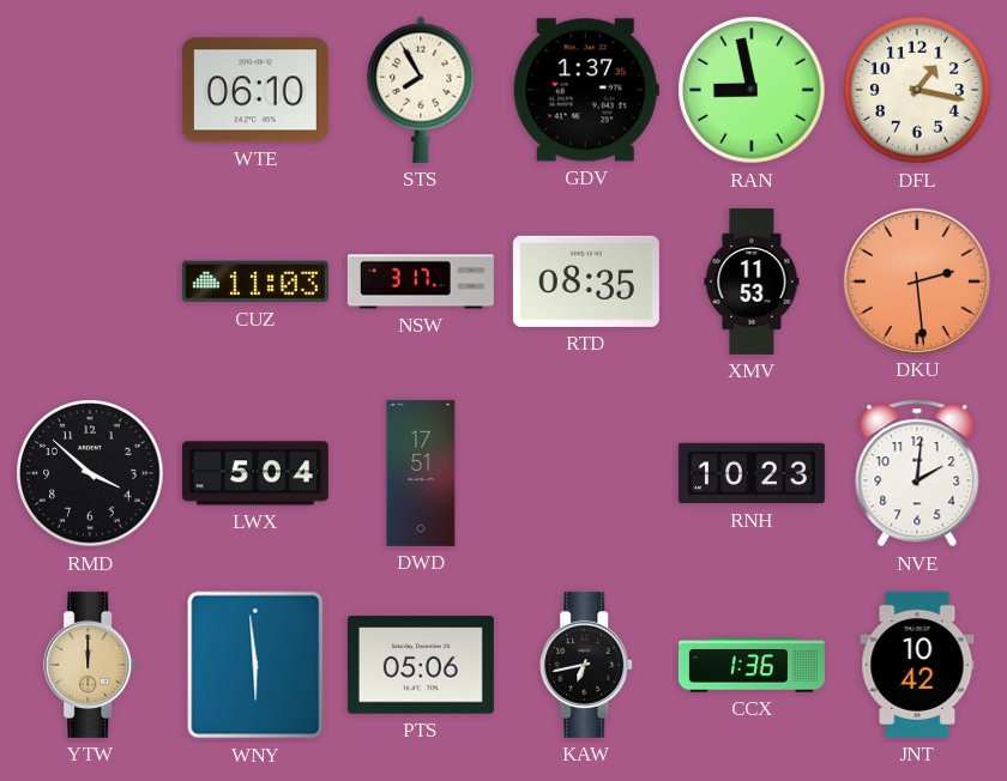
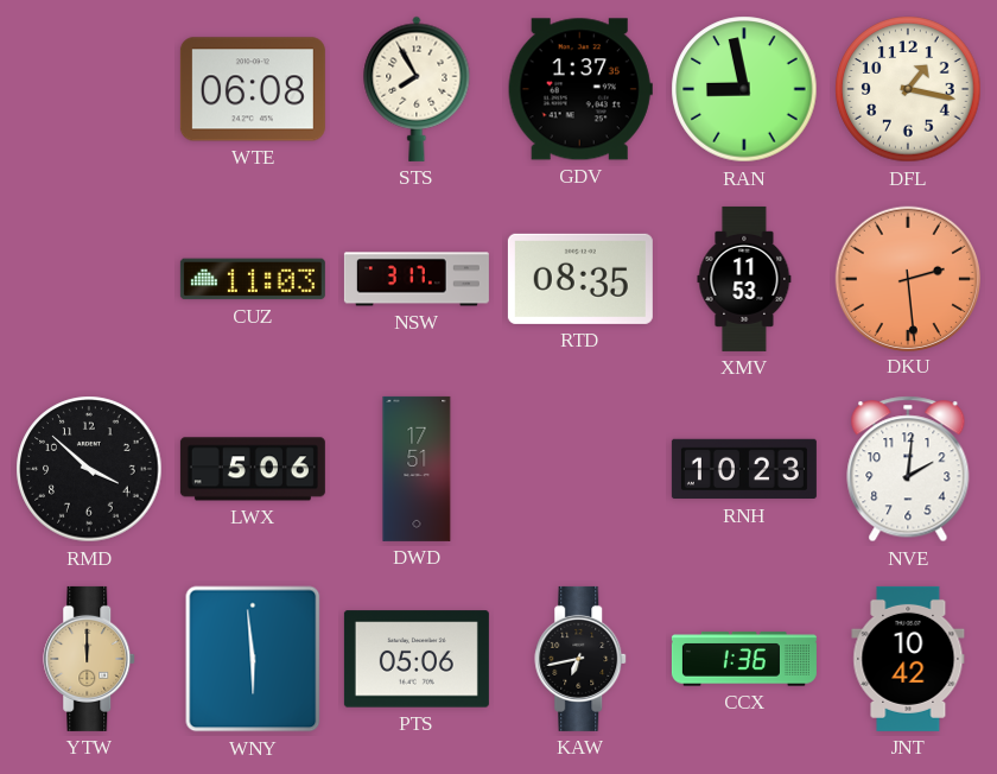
WTE: 06:10 -> 06:08
LWX: 5:04 -> 5:06
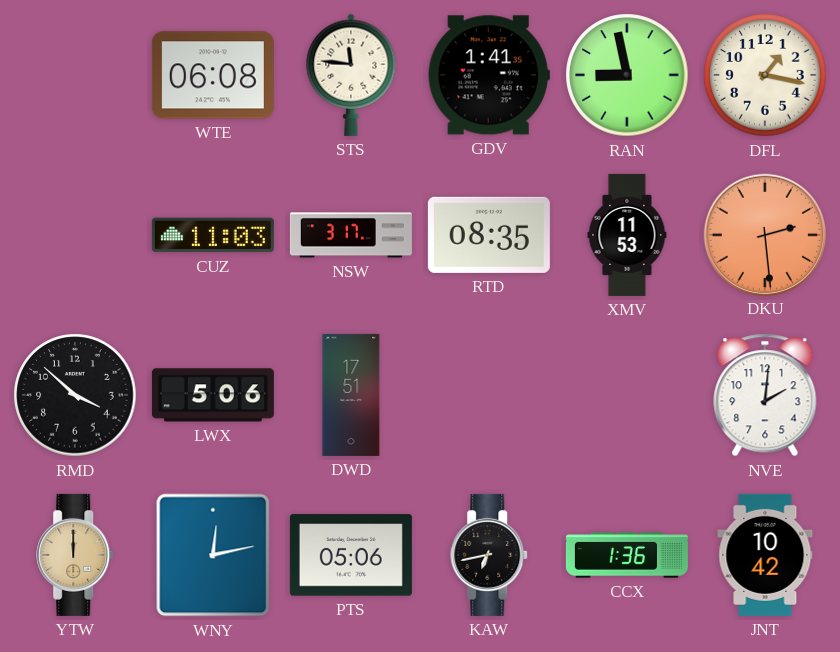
STS: 7:55 -> 11:46
GDV: 1:37 -> 1:41
RNH: 10:23 -> none
WNY: 5:59 -> 12:13
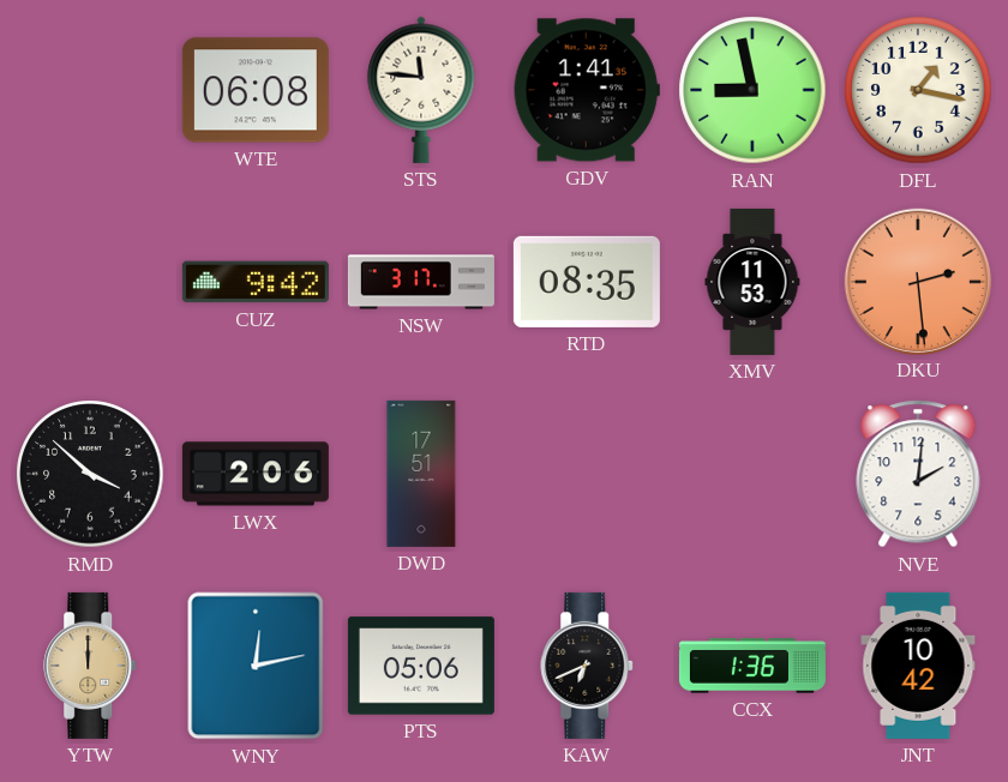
CUZ: 11:03 -> 9:42
LWX: 5:06 -> 2:06
KAW: 6:43 -> 6:41
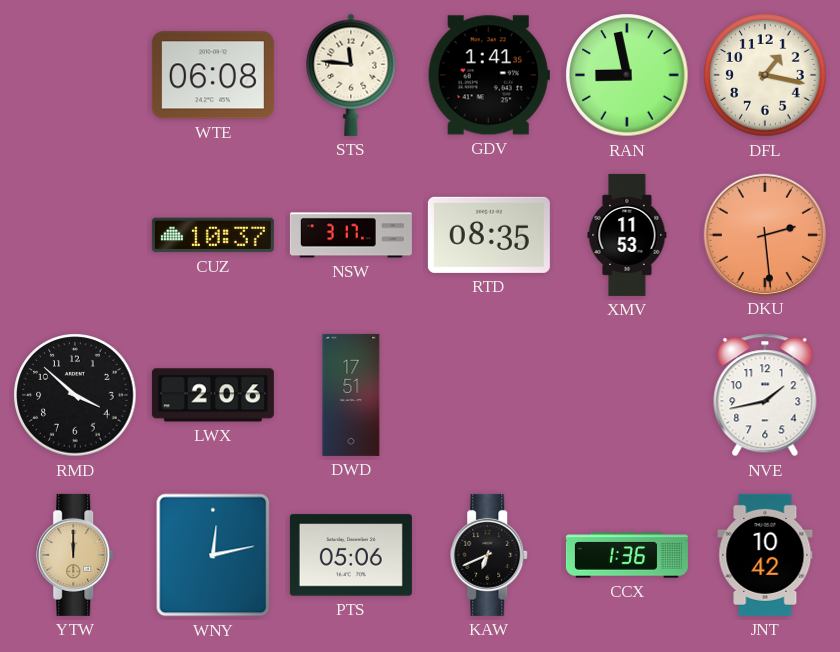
CUZ: 9:42 -> 10:37
NVE: 2:01 -> 1:43
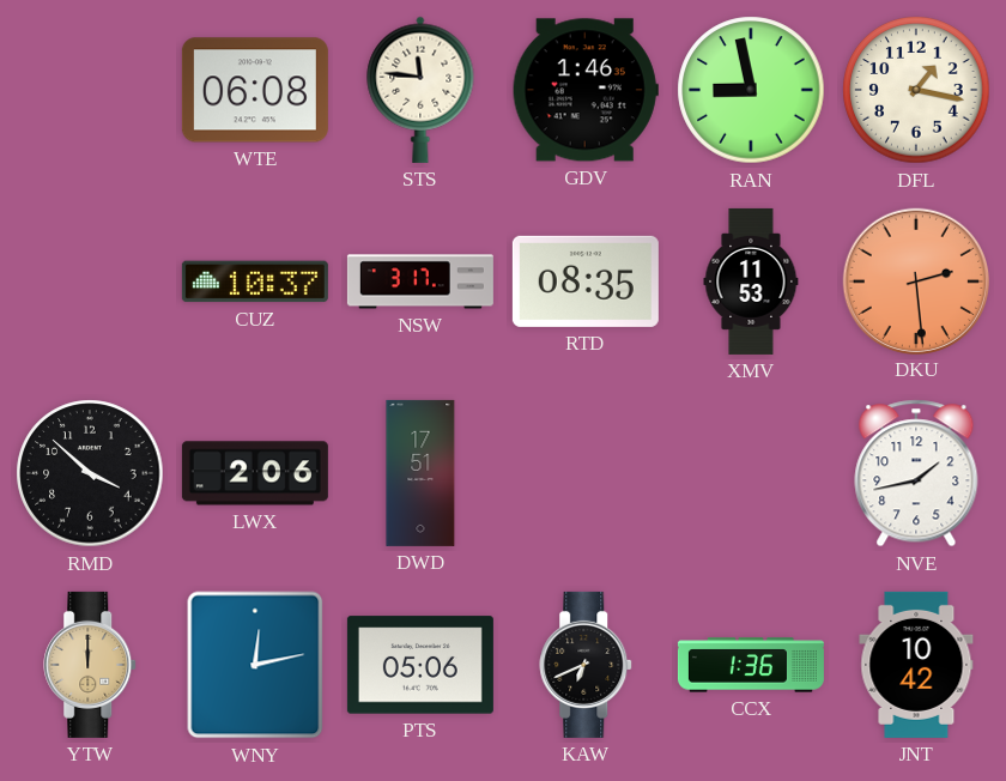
GDV: 1:41 -> 1:46
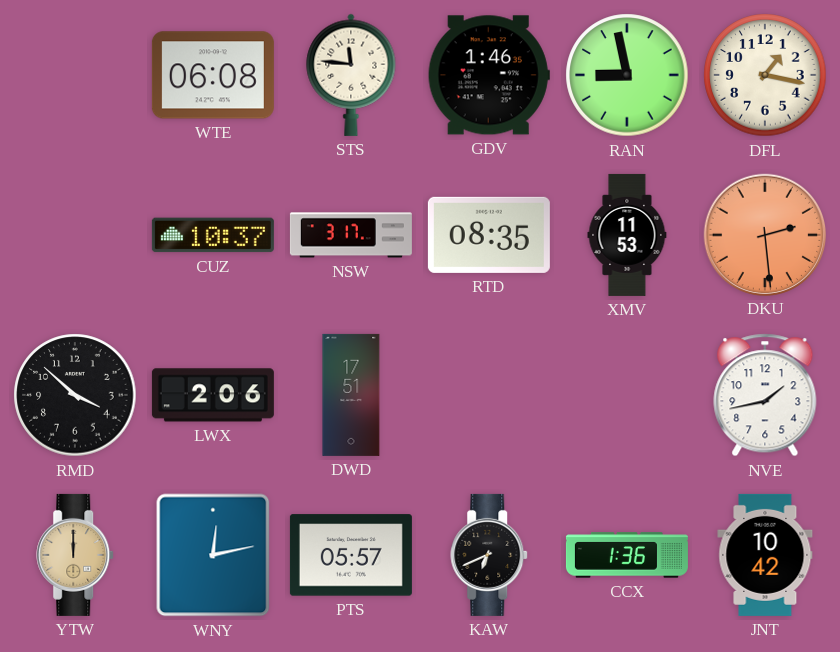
PTS: 05:06 -> 05:57
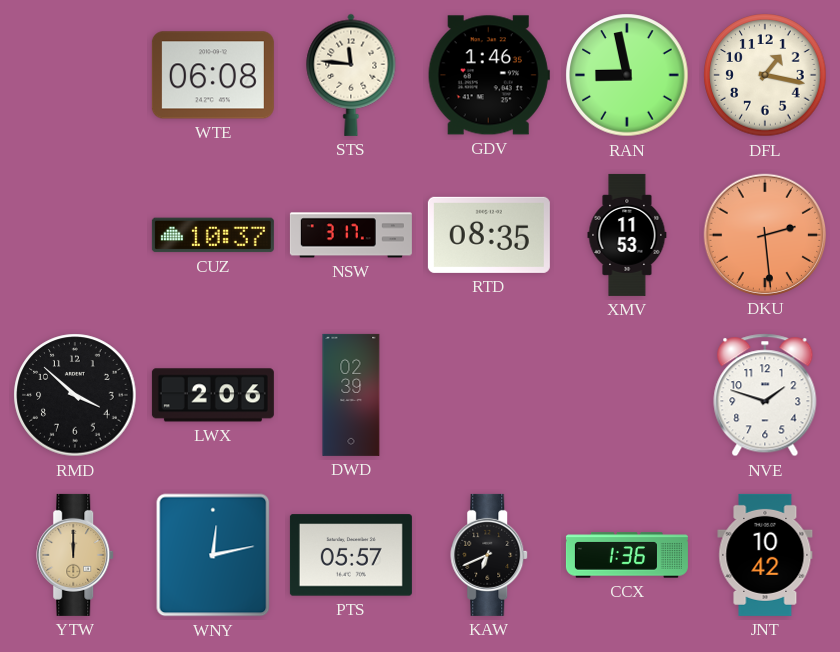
DWD: 17:51 -> 02:39
NVE: 1:43 -> 1:48
